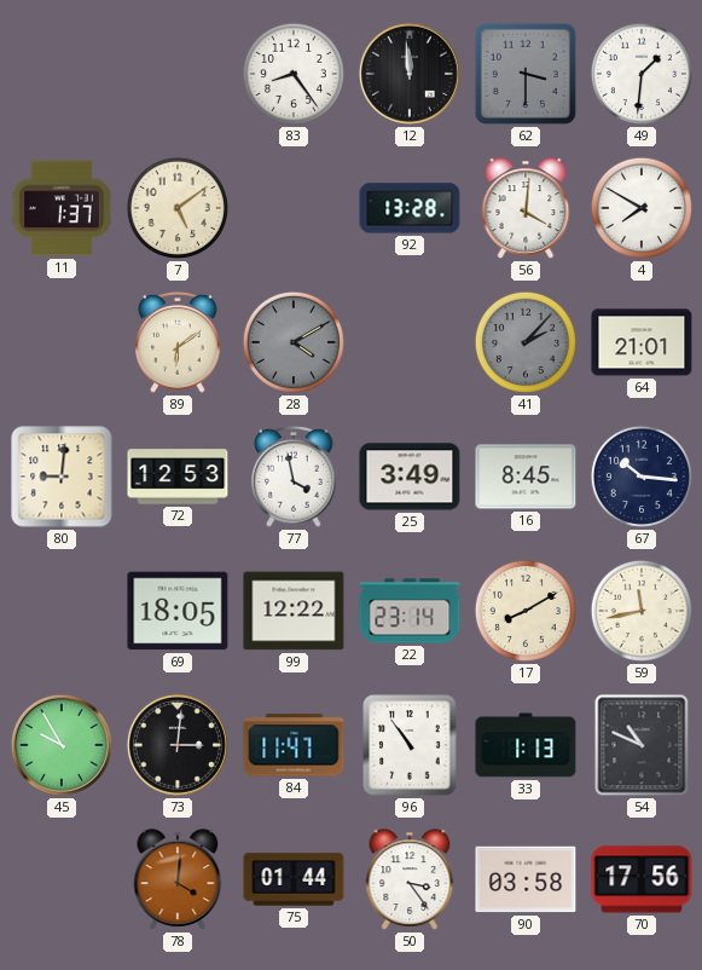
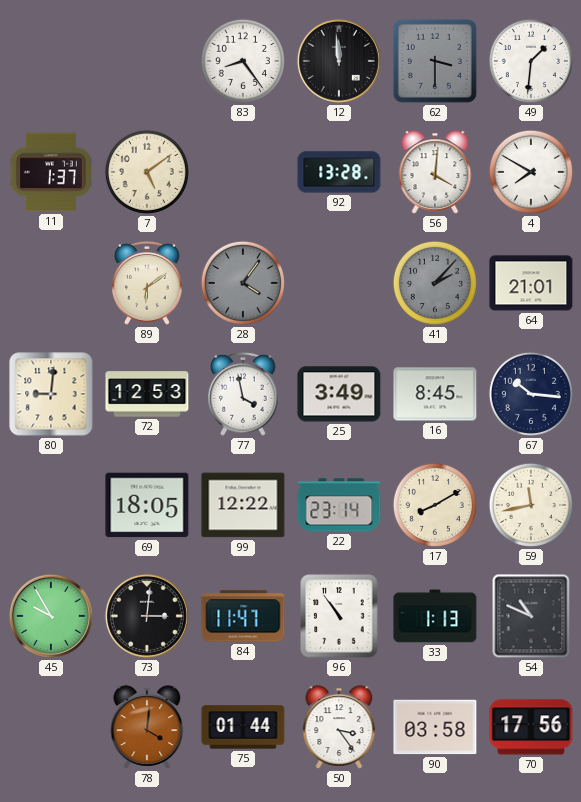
28: 4:10 -> 4:06
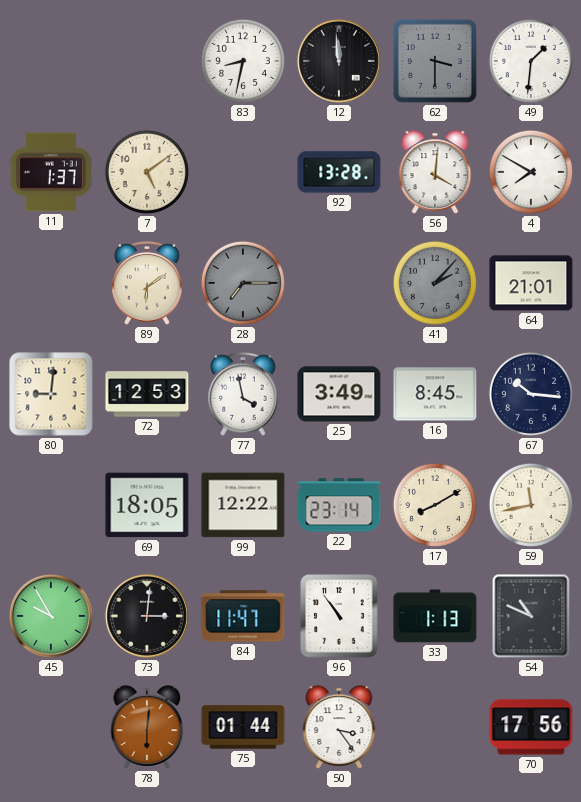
83: 8:24 -> 8:32
28: 4:06 -> 7:15
78: 4:01 -> 6:01
90: 03:58 -> none
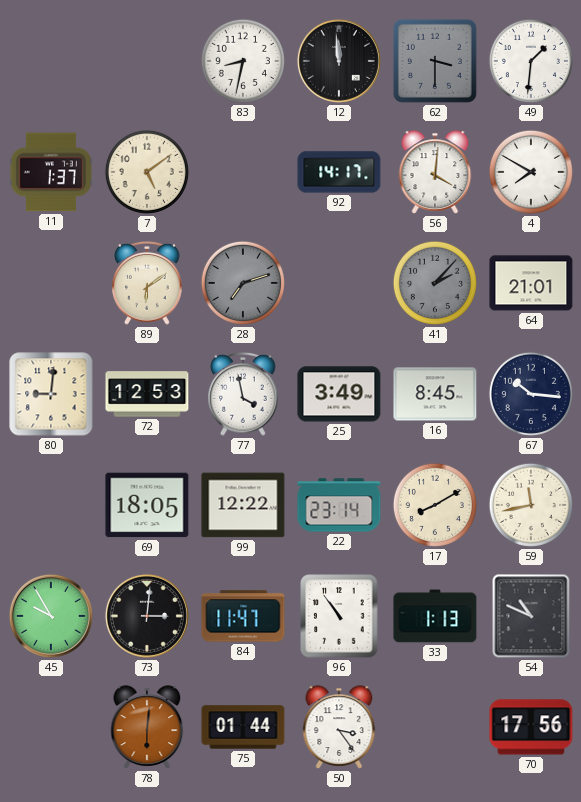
92: 13:28 -> 14:17
28: 7:15 -> 7:12
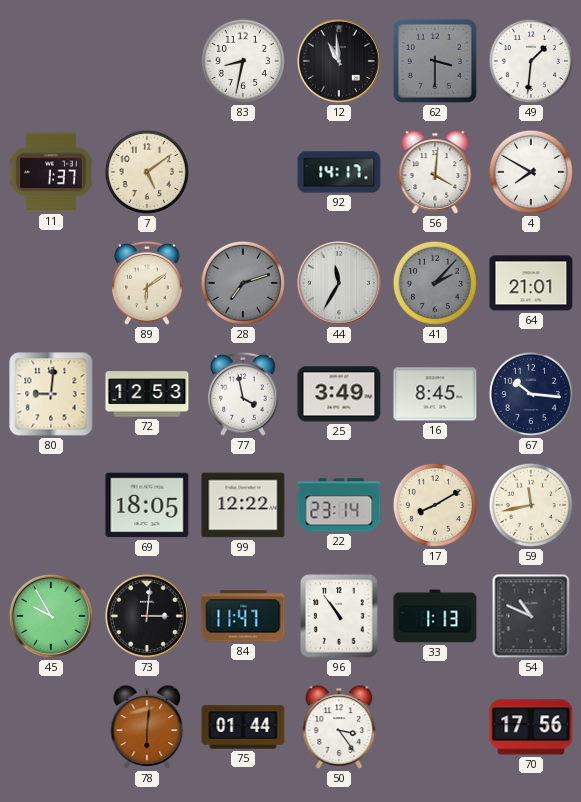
12: 11:59 -> 10:59
44: none -> 11:35
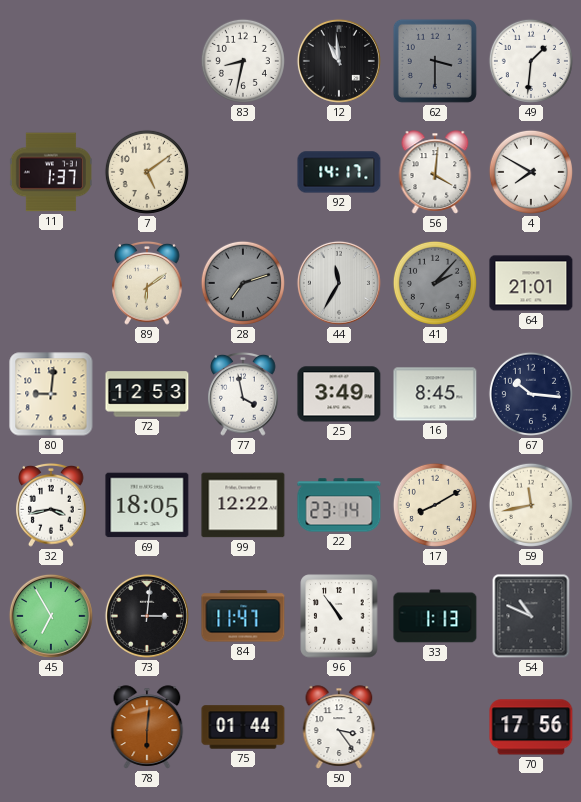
32: none -> 3:43
45: 9:55 -> 6:55
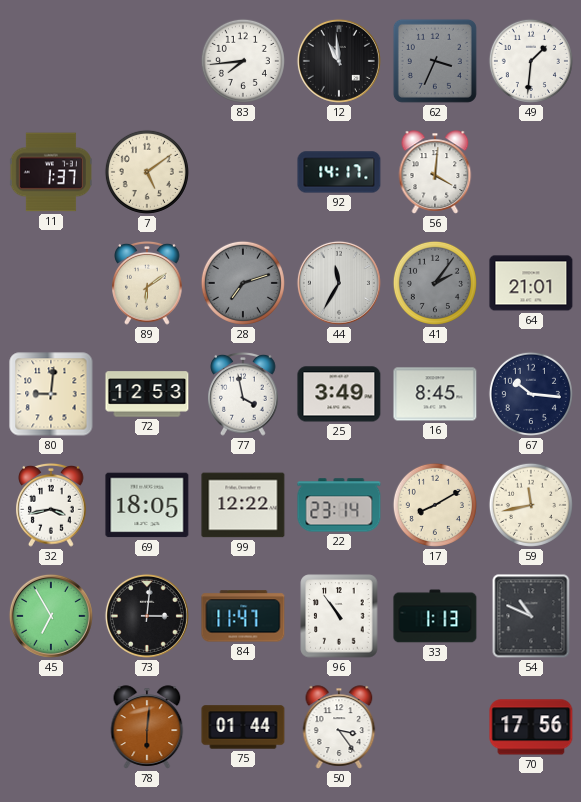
83: 8:32 -> 7:44
62: 3:30 -> 3:34
4: 7:50 -> none
41: 2:07 -> 2:06
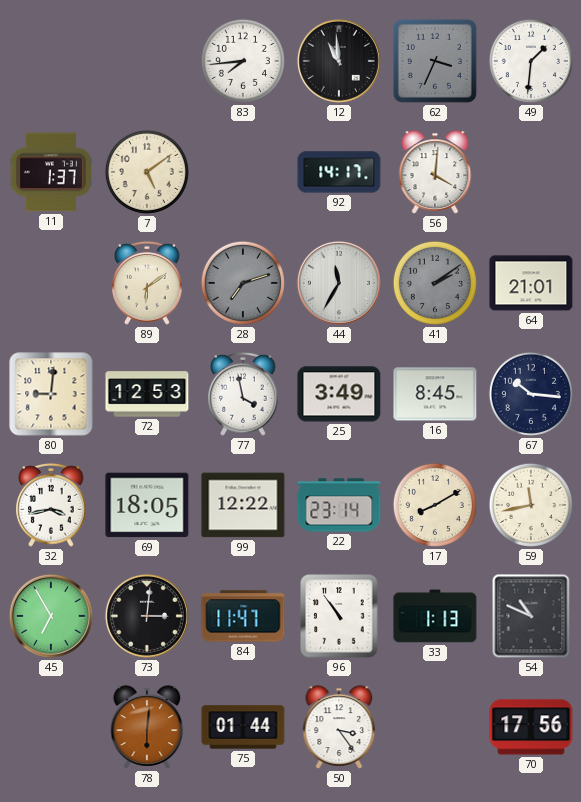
41: 2:06 -> 2:09
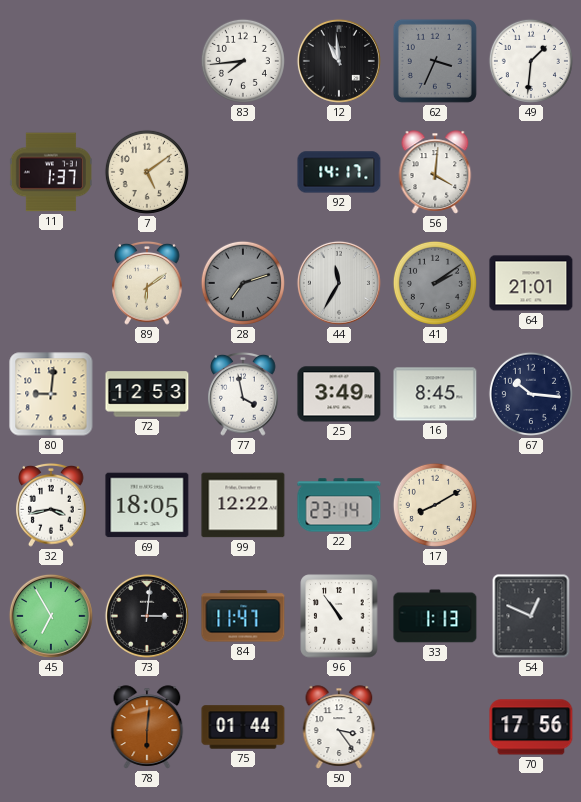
59: 11:43 -> none
54: 10:49 -> 12:49
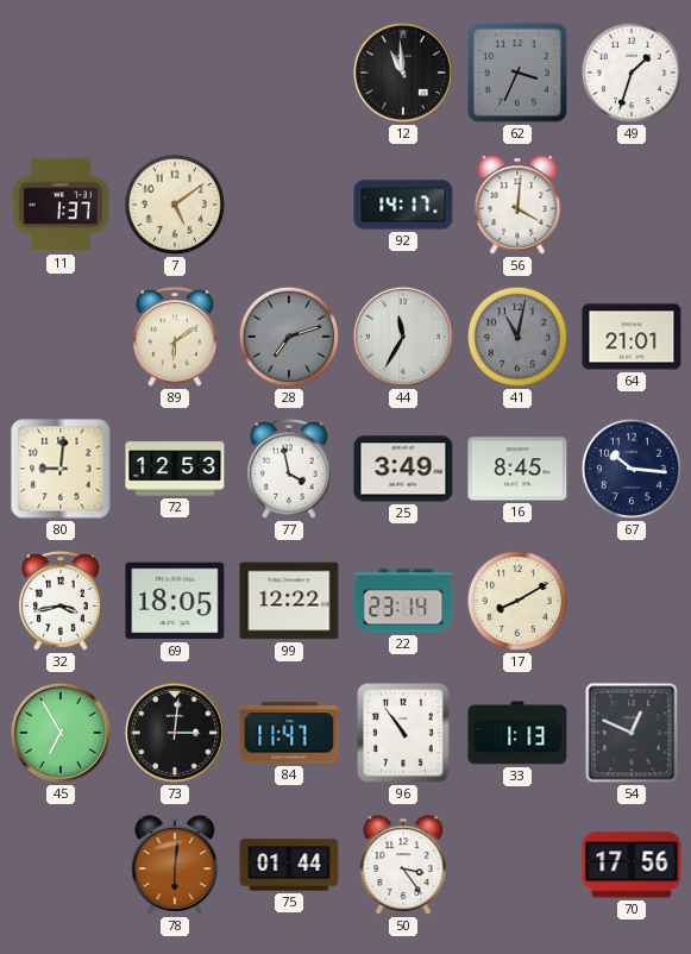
83: 7:44 -> none
49: 1:31 -> 1:33
41: 2:09 -> 11:02
